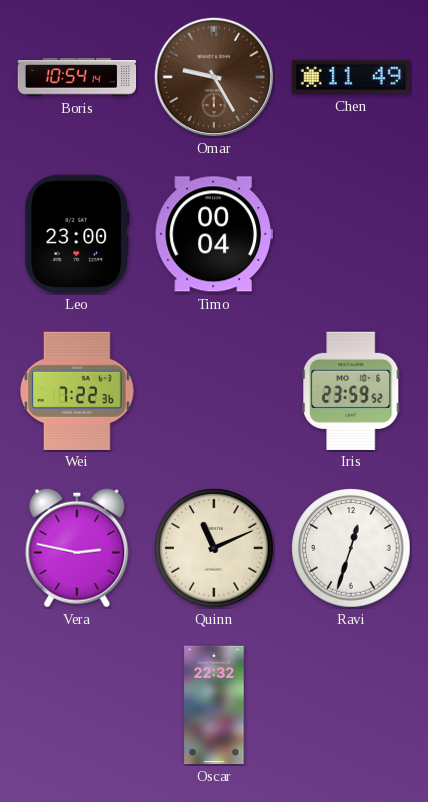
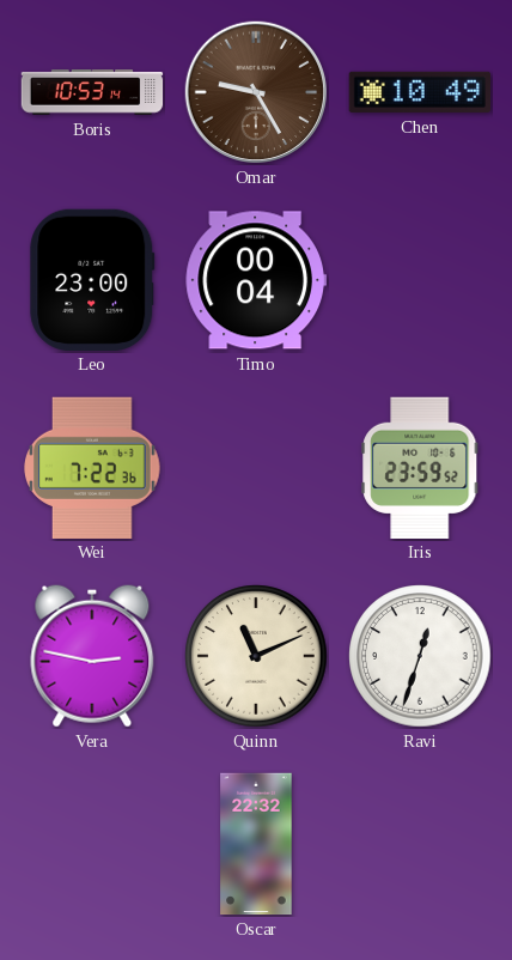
Boris: 10:54 -> 10:53
Chen: 11:49 -> 10:49
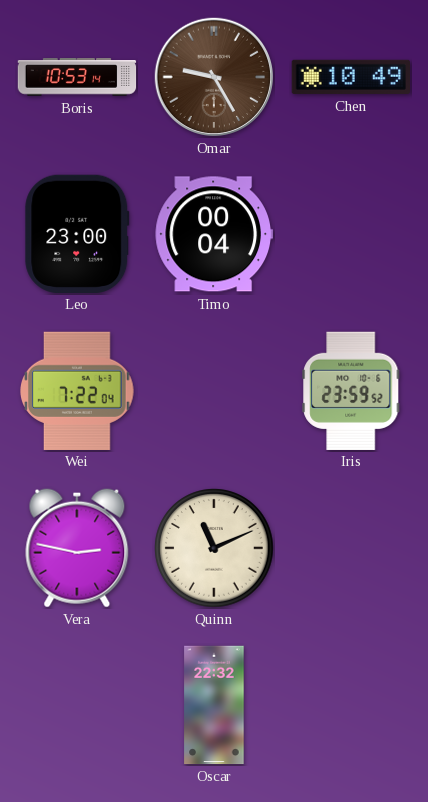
Wei: 7:22:36 -> 7:22:04
Ravi: 12:33 -> none
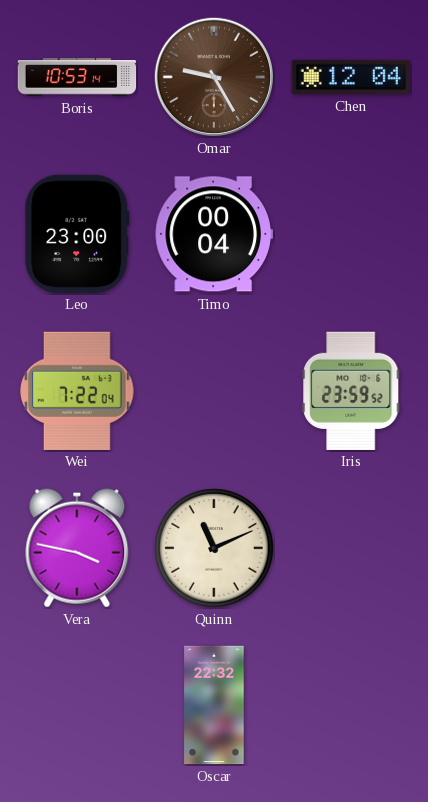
Chen: 10:49 -> 12:04
Vera: 2:47 -> 3:47
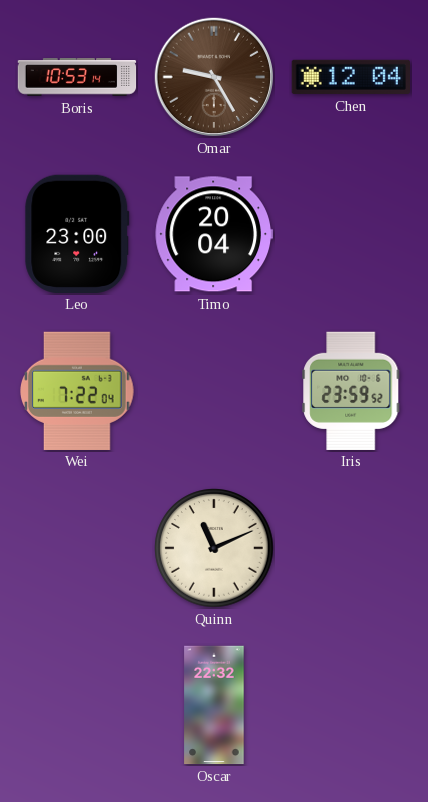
Timo: 00:04 -> 20:04
Vera: 3:47 -> none
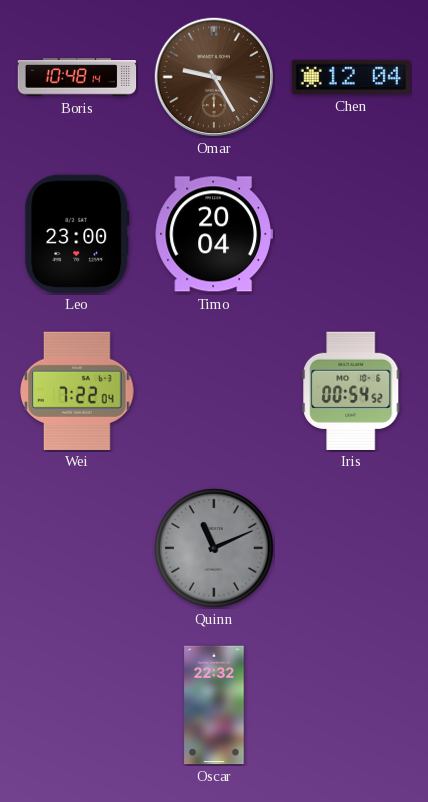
Boris: 10:53 -> 10:48
Iris: 23:59 -> 00:54
Quinn dial: cream -> grey
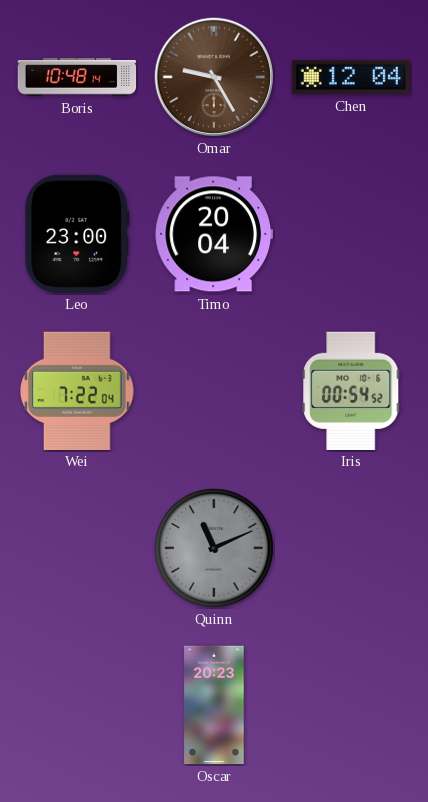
Oscar: 22:32 -> 20:23
